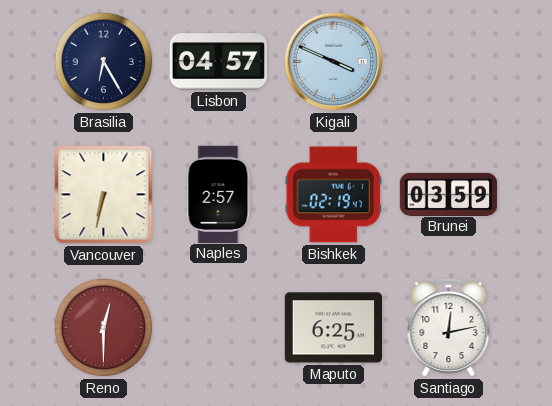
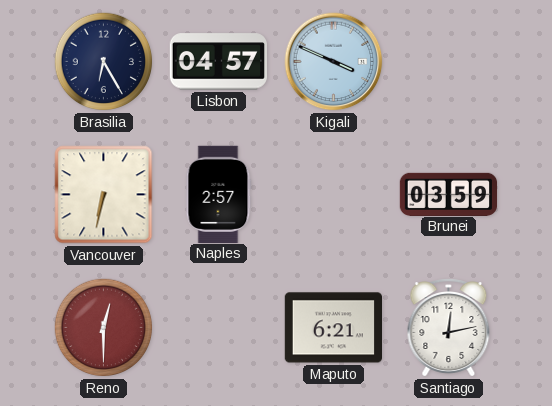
Bishkek: 02:19 -> none
Maputo: 6:25 -> 6:21
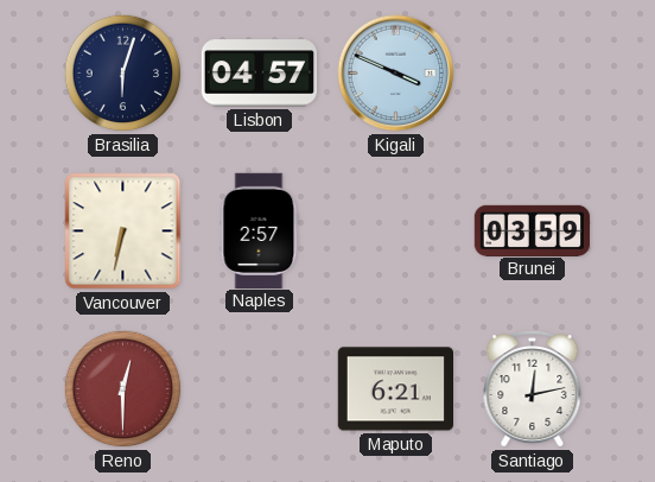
Brasilia: 6:25 -> 6:03
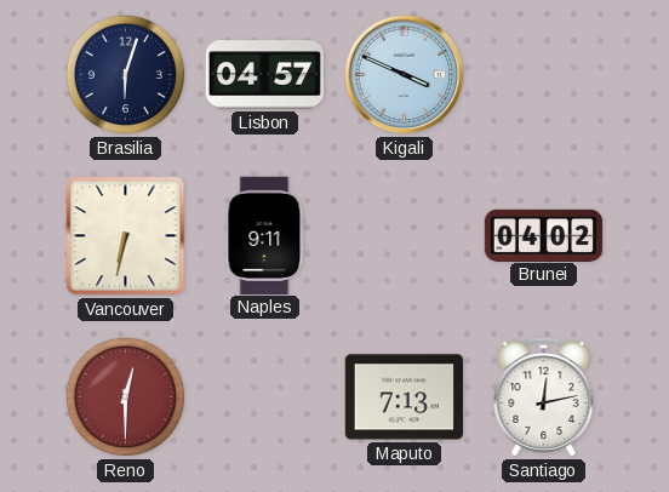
Naples: 2:57 -> 9:11
Brunei: 03:59 -> 04:02
Maputo: 6:21 -> 7:13
